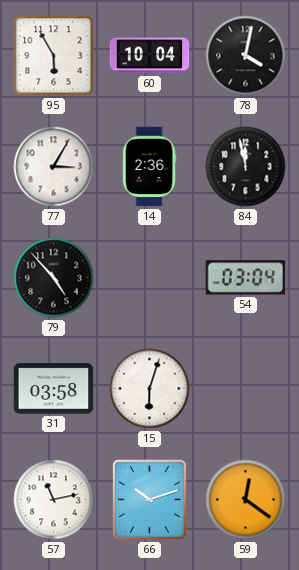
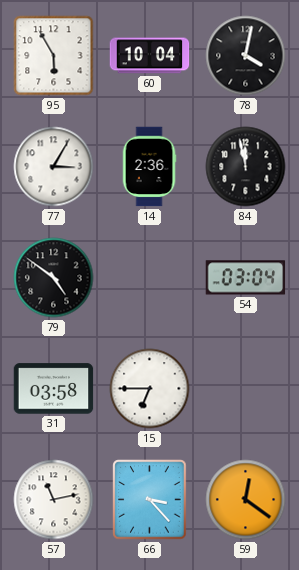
79: 4:53 -> 4:51
15: 6:03 -> 6:45
66: 10:12 -> 3:23
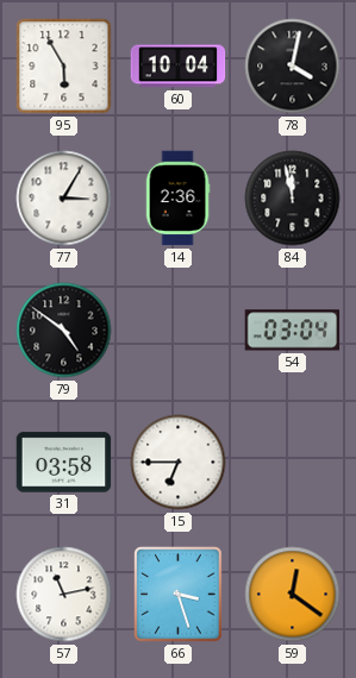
66: 3:23 -> 3:27
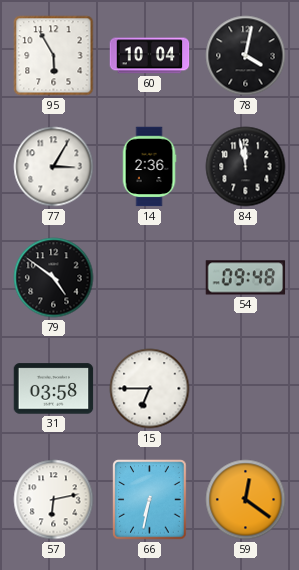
54: 03:04 -> 09:48
57: 11:13 -> 6:13
66: 3:27 -> 6:32
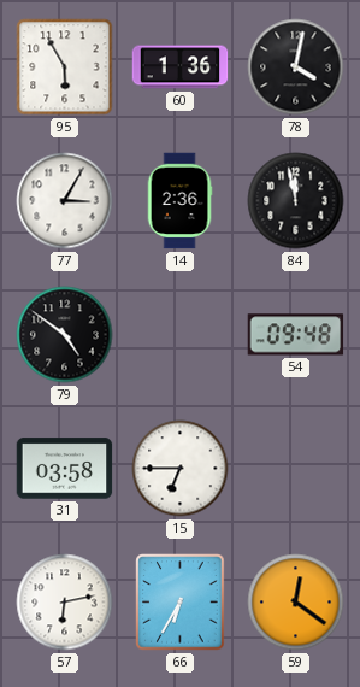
60: 10:04 -> 1:36
66: 6:32 -> 6:35
